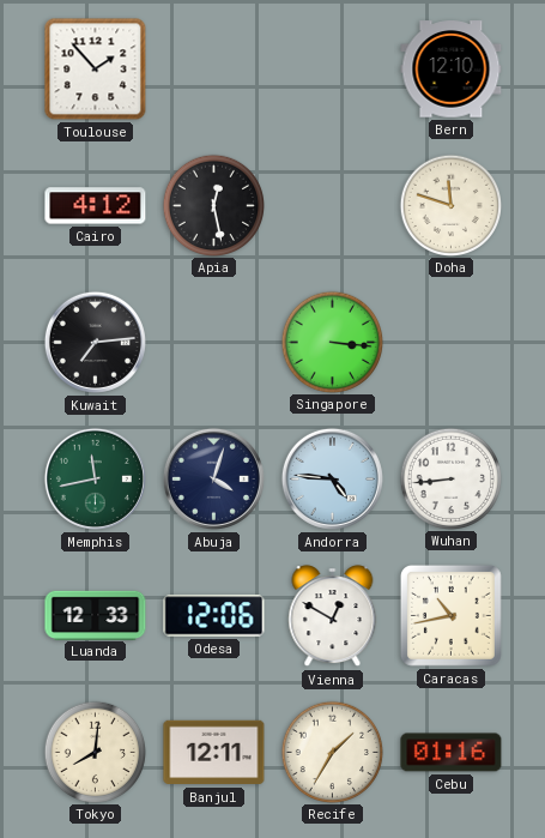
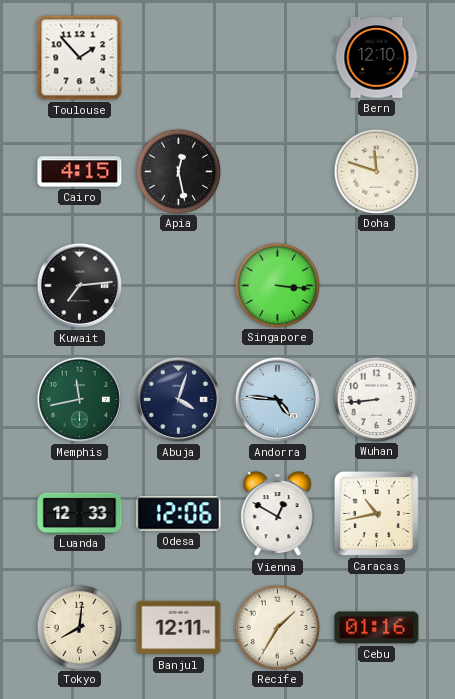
Cairo: 4:12 -> 4:15
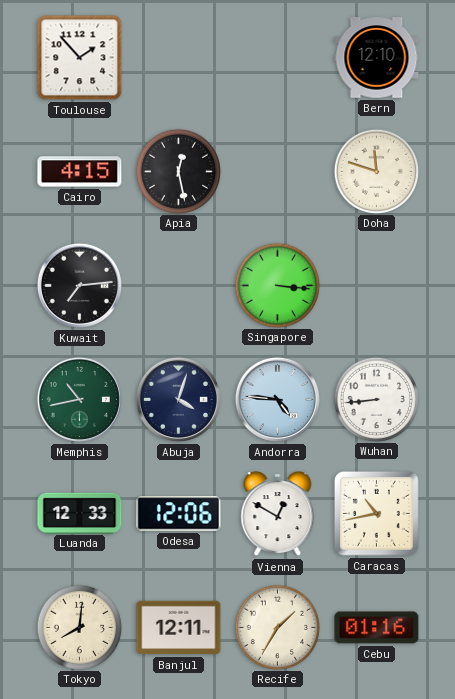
Memphis: 11:43 -> 10:43
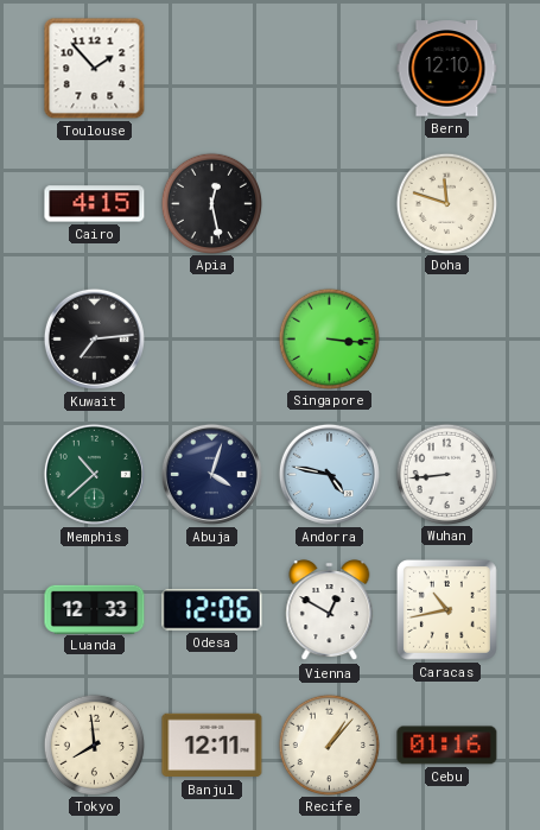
Memphis: 10:43 -> 10:38
Andorra: 4:46 -> 4:47
Tokyo: 8:01 -> 7:59
Recife: 1:35 -> 1:07
